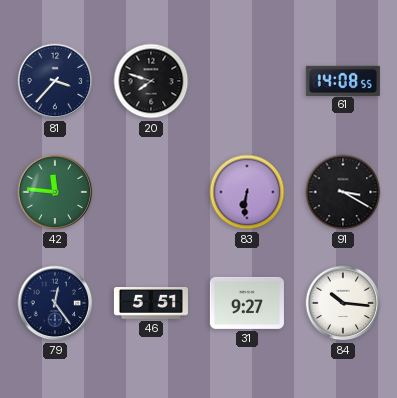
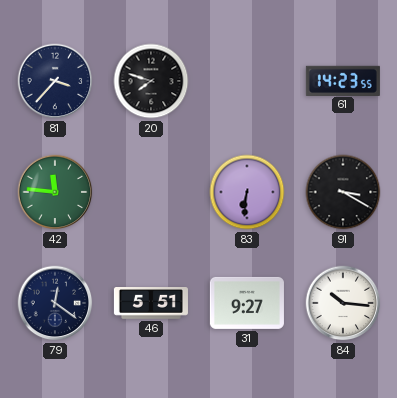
61: 14:08 -> 14:23
79: 12:24 -> 12:21
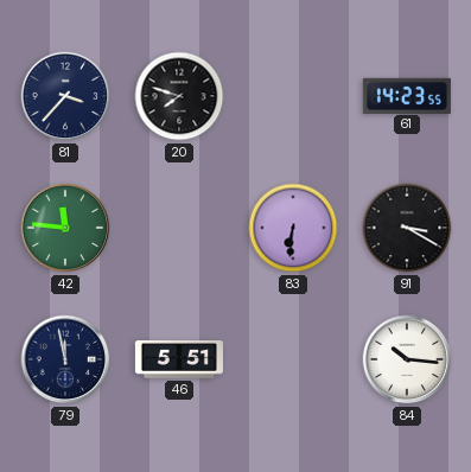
79: 12:21 -> 11:58
31: 9:27 -> none
